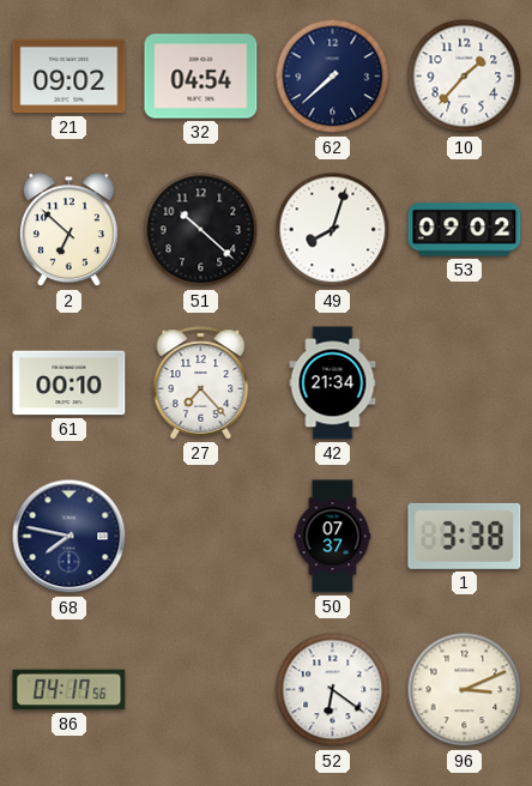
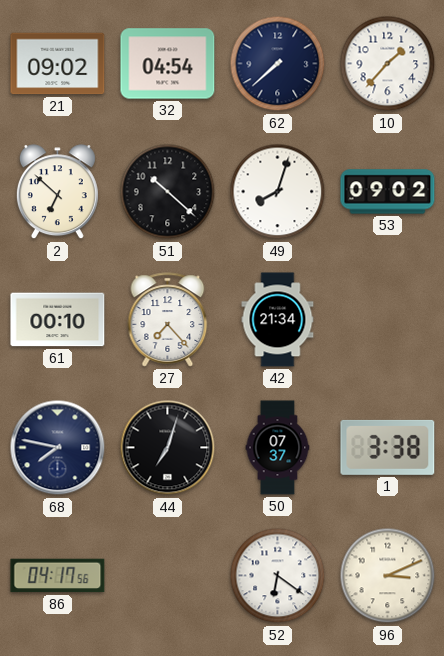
44: none -> 7:03
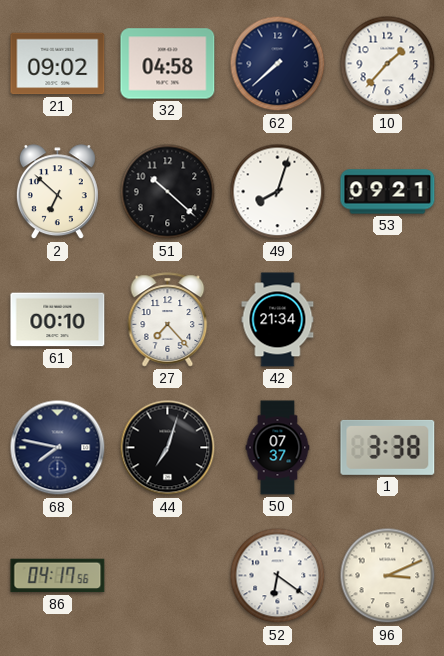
32: 04:54 -> 04:58
53: 09:02 -> 09:21
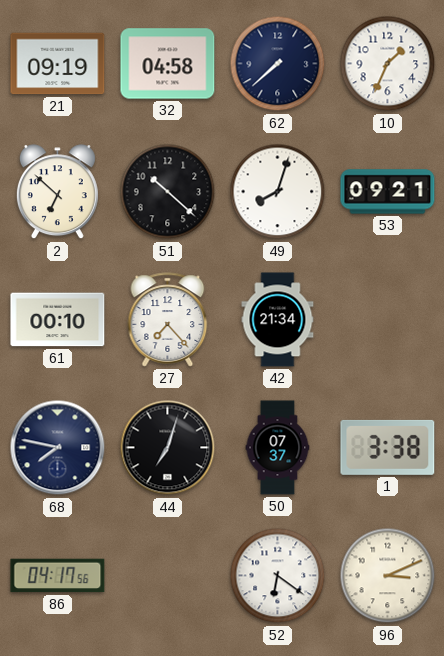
21: 09:02 -> 09:19
10: 1:37 -> 1:34
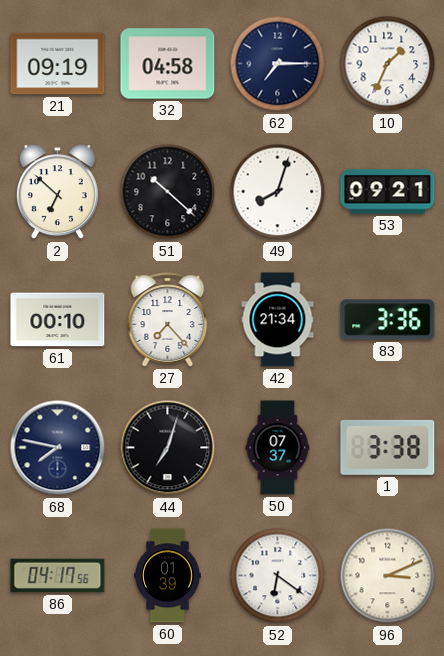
62: 7:38 -> 7:15
83: none -> 3:36
60: none -> 01:39
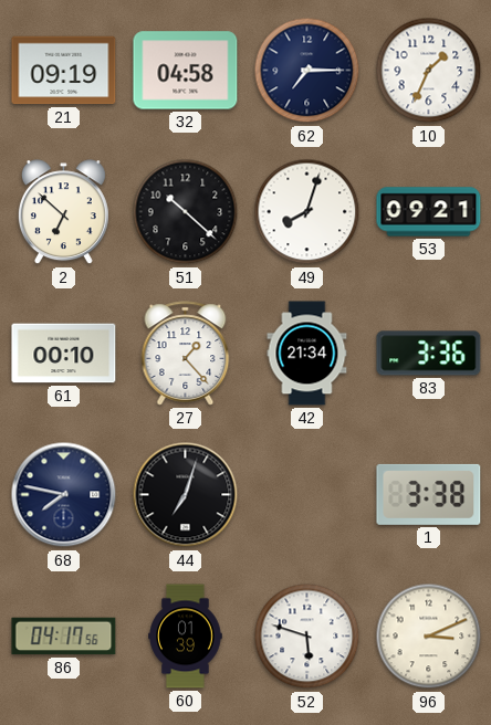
27: 7:23 -> 1:23
50: 07:37 -> none
52: 6:21 -> 5:48
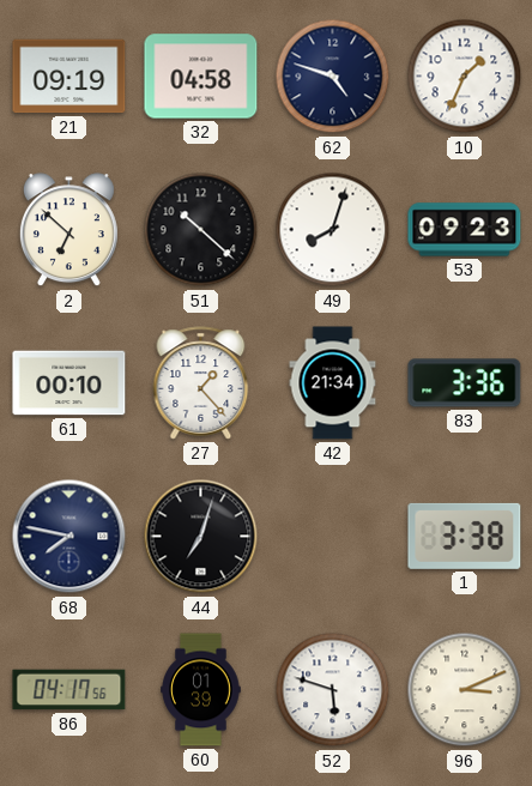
62: 7:15 -> 4:48
53: 09:21 -> 09:23
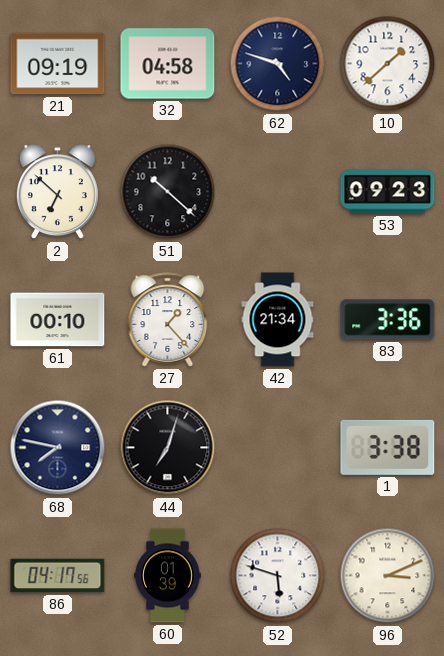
10: 1:34 -> 1:38
49: 8:03 -> none
